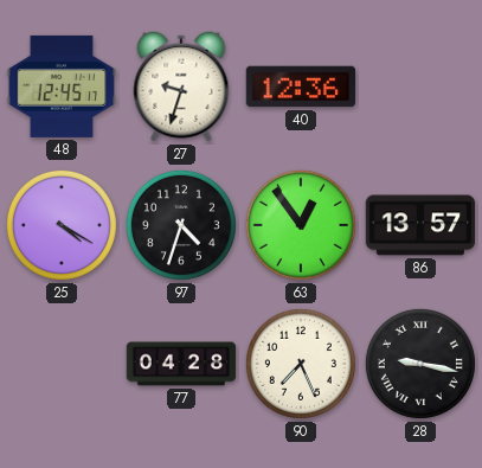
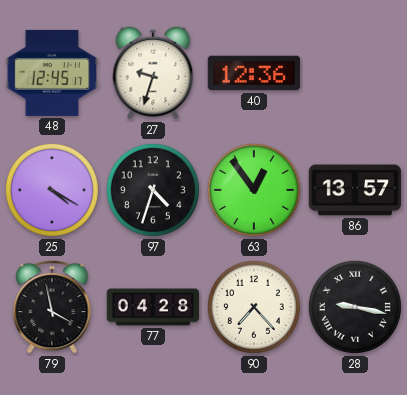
79: none -> 3:58
90: 7:26 -> 7:23
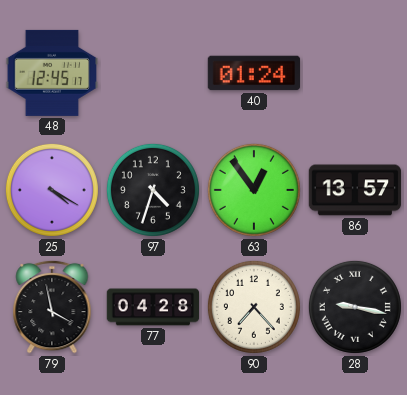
27: 9:33 -> none
40: 12:36 -> 01:24
